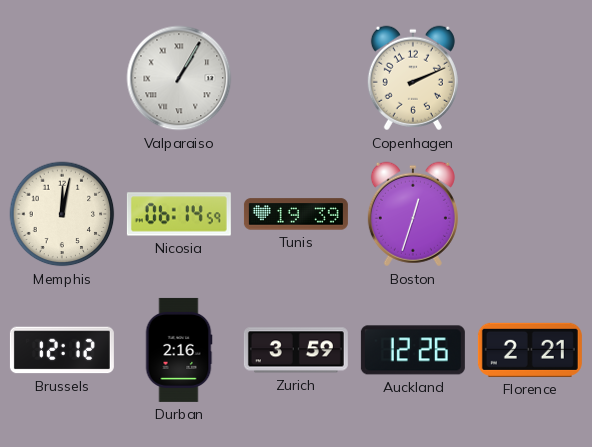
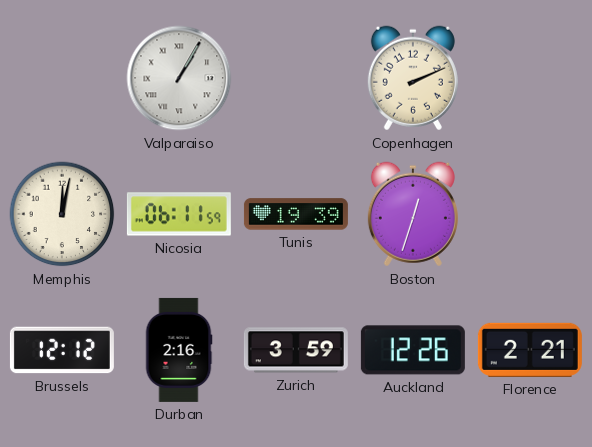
Nicosia: 06:14 -> 06:11
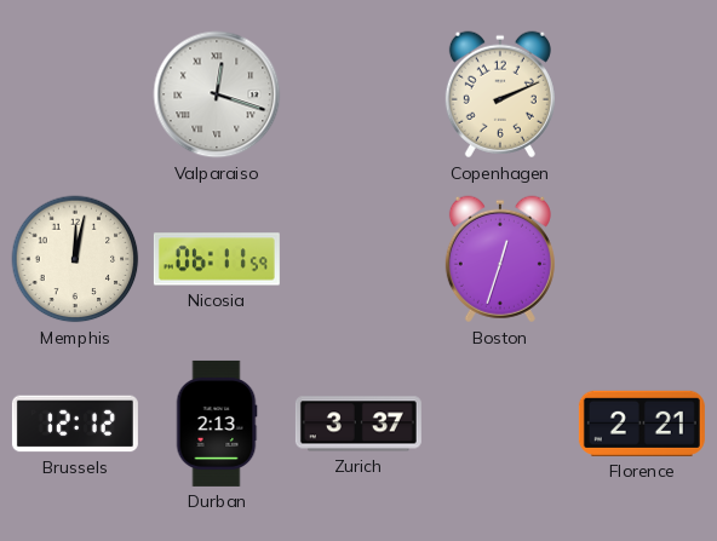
Valparaiso: 1:05 -> 12:18
Tunis: 19:39 -> none
Durban: 2:16 -> 2:13
Zurich: 3:59 -> 3:37
Auckland: 12:26 -> none
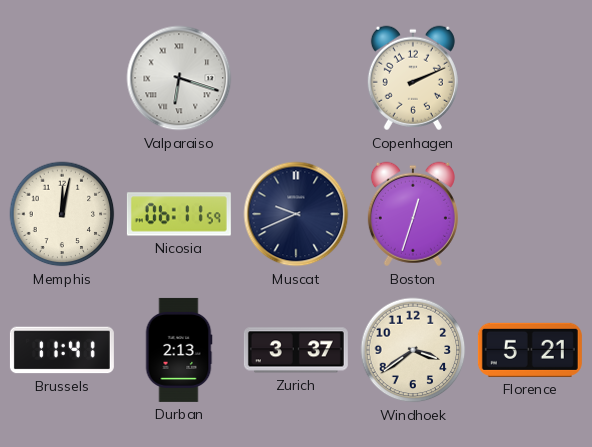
Valparaiso: 12:18 -> 6:18
Muscat: none -> 9:41
Brussels: 12:12 -> 11:41
Windhoek: none -> 3:39
Florence: 2:21 -> 5:21
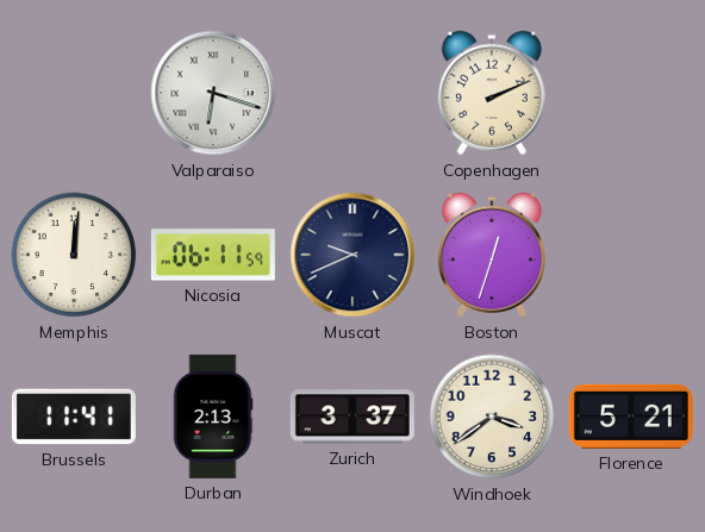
Memphis: 12:02 -> 12:01
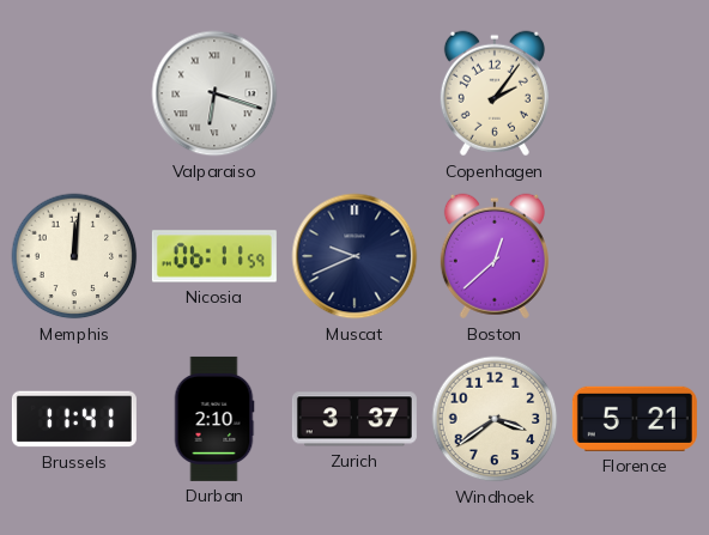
Copenhagen: 2:11 -> 2:06
Boston: 12:33 -> 12:38
Durban: 2:13 -> 2:10
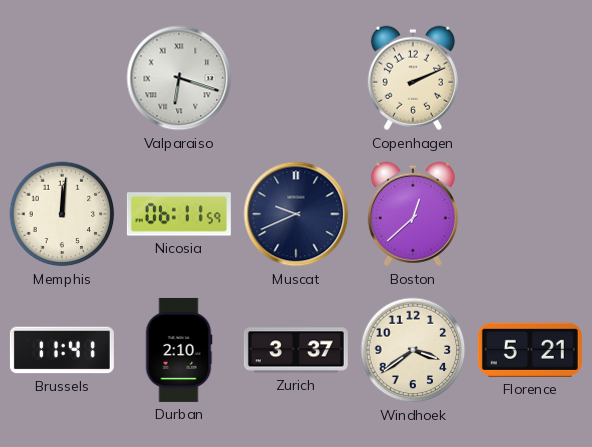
Copenhagen: 2:06 -> 2:11
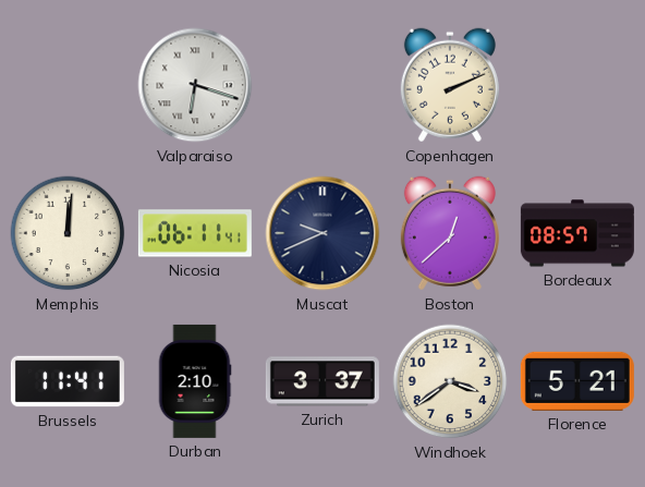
Nicosia: 06:11:59 -> 06:11:41
Bordeaux: none -> 08:57
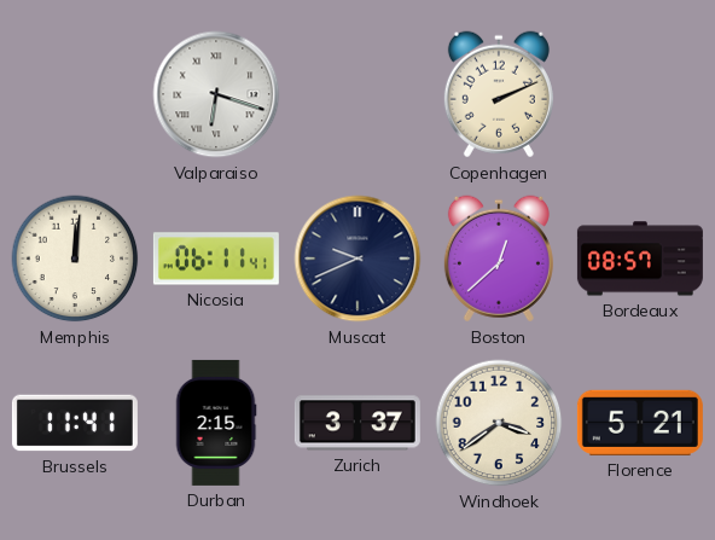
Durban: 2:10 -> 2:15
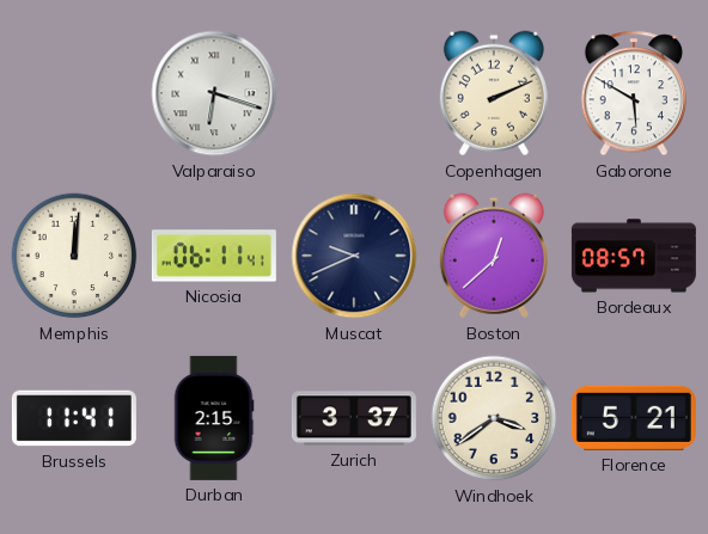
Gaborone: none -> 5:50
